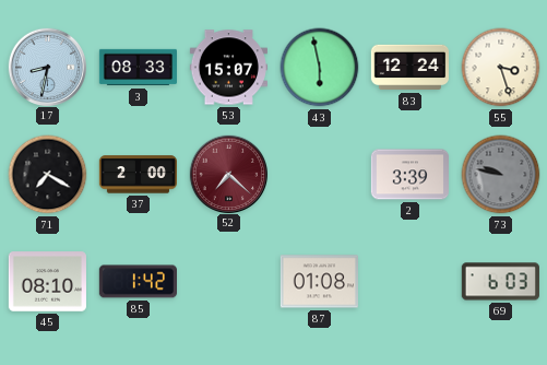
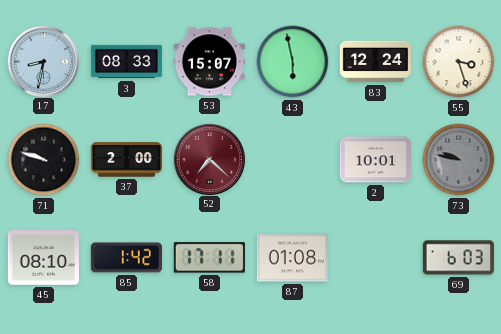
71: 7:20 -> 9:48
2: 3:39 -> 10:01
58: none -> 17:11
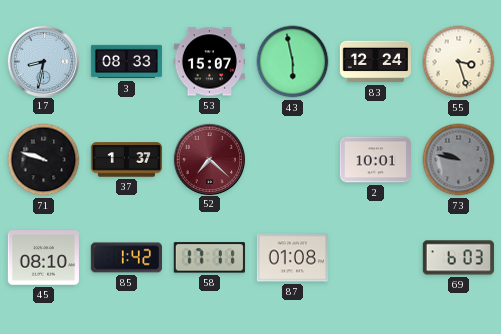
37: 2:00 -> 1:37
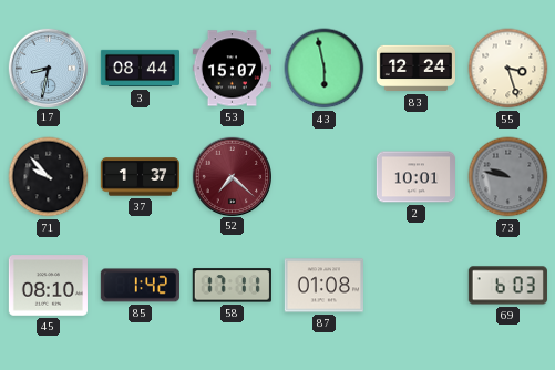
3: 08:33 -> 08:44
71: 9:48 -> 9:53
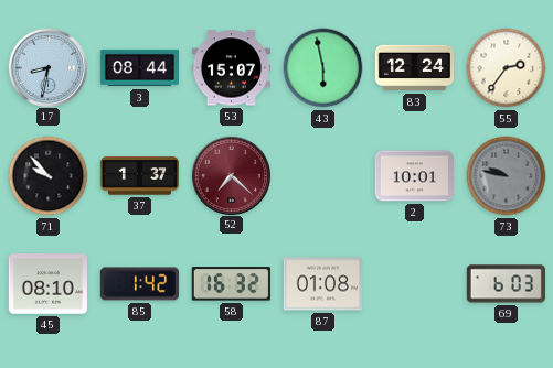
55: 3:27 -> 2:36
58: 17:11 -> 16:32
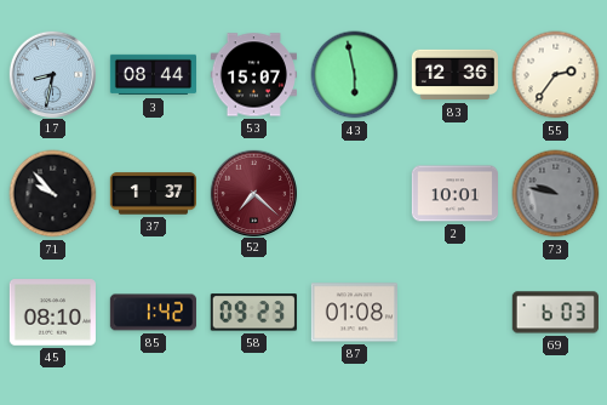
83: 12:24 -> 12:36
58: 16:32 -> 09:23
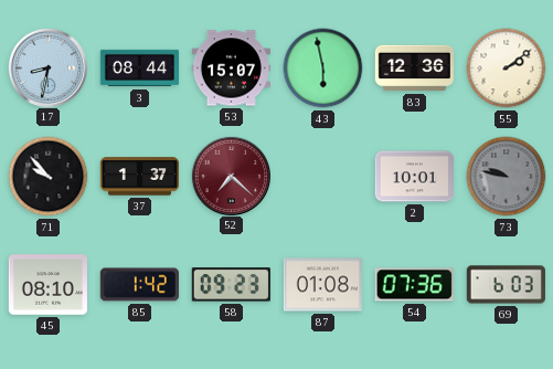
55: 2:36 -> 2:09
54: none -> 07:36
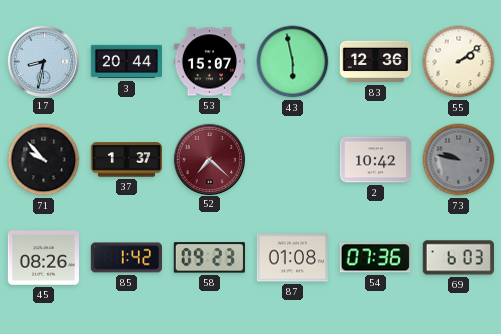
3: 08:44 -> 20:44
2: 10:01 -> 10:42
45: 08:10 -> 08:26
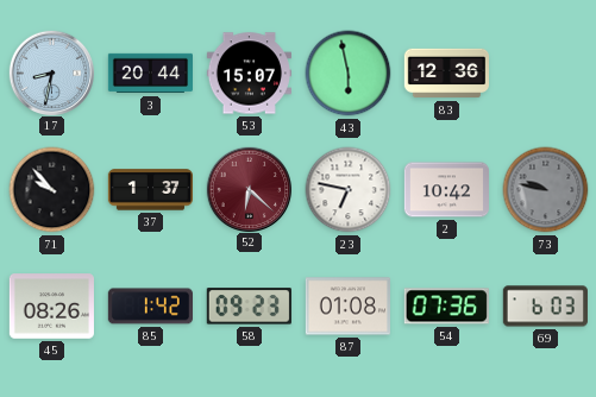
55: 2:09 -> none
52: 7:22 -> 6:22
23: none -> 6:47
